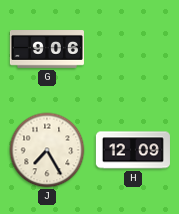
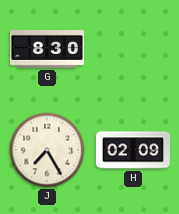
G: 9:06 -> 8:30
H: 12:09 -> 02:09
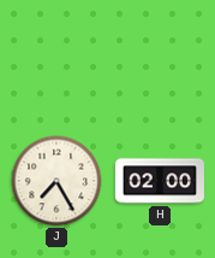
G: 8:30 -> none
H: 02:09 -> 02:00
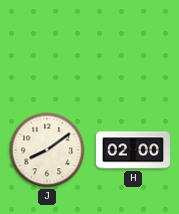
J: 7:25 -> 8:09
